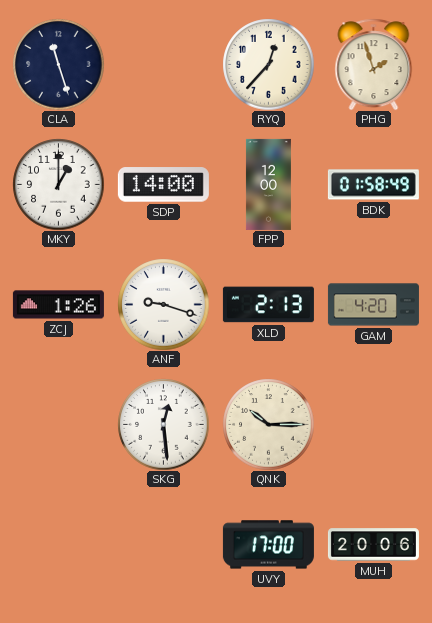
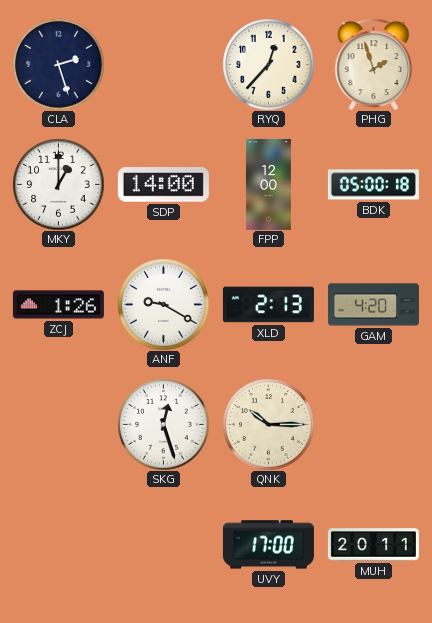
CLA: 11:27 -> 2:27
BDK: 01:58 -> 05:00
ANF: 9:18 -> 9:20
SKG: 12:29 -> 12:27
MUH: 20:06 -> 20:11
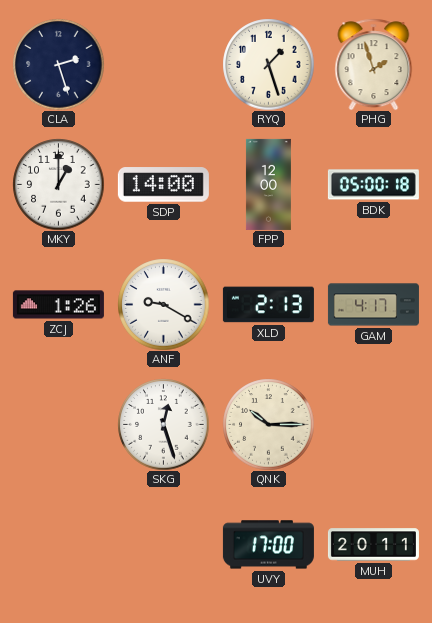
RYQ: 12:37 -> 1:27
GAM: 4:20 -> 4:17
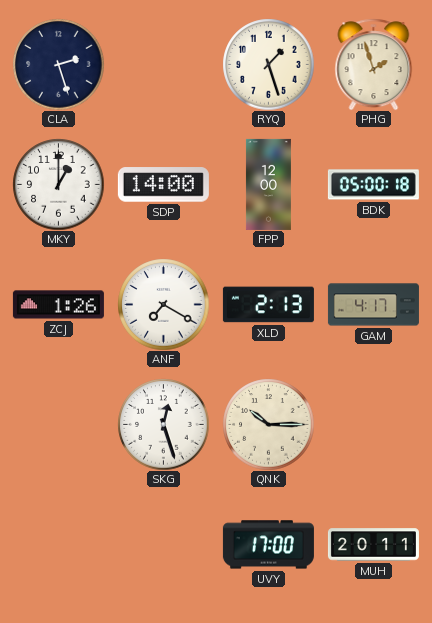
ANF: 9:20 -> 7:20
